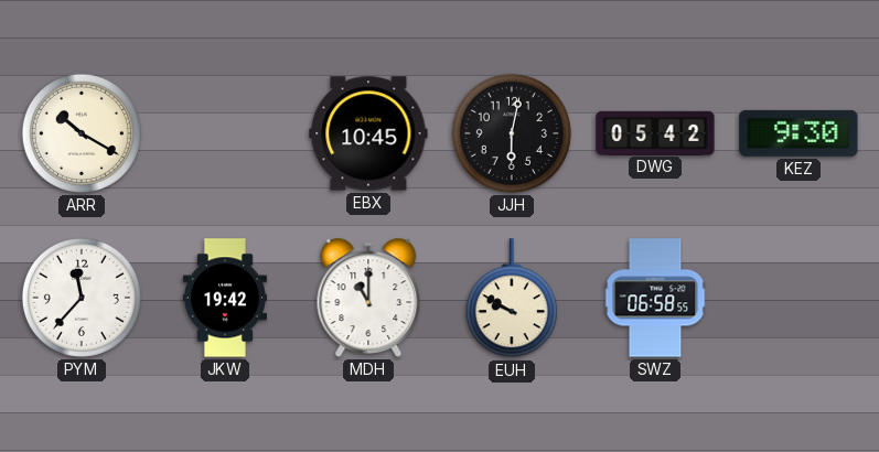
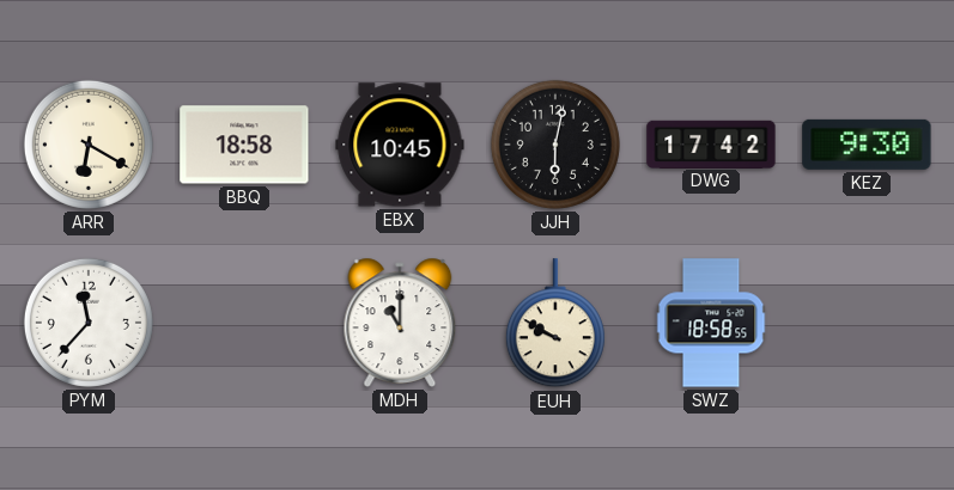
ARR: 10:20 -> 6:20
BBQ: none -> 18:58
DWG: 05:42 -> 17:42
JKW: 19:42 -> none
SWZ: 06:58 -> 18:58
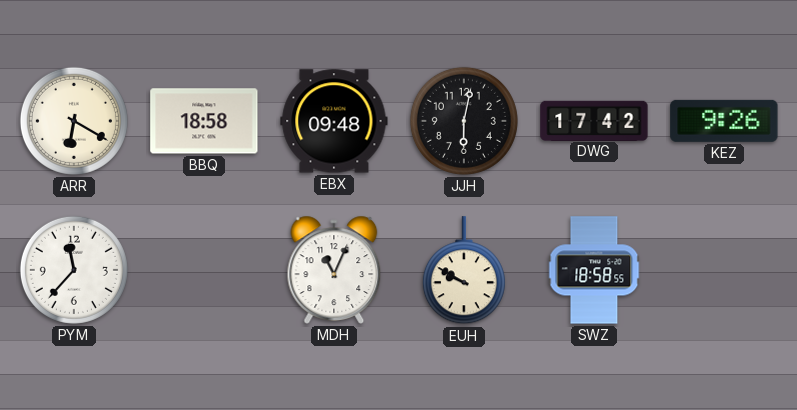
EBX: 10:45 -> 09:48
KEZ: 9:30 -> 9:26
MDH: 11:00 -> 11:04
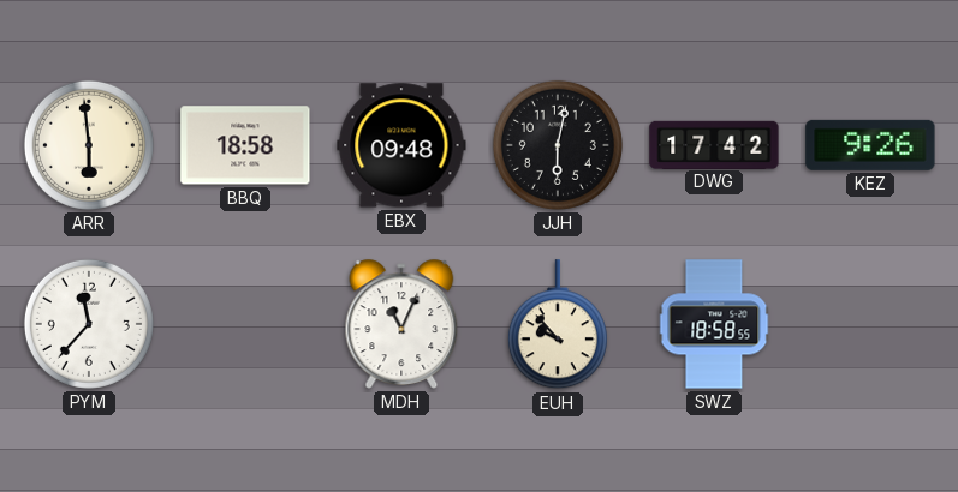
ARR: 6:20 -> 5:59
EUH: 9:50 -> 9:53
